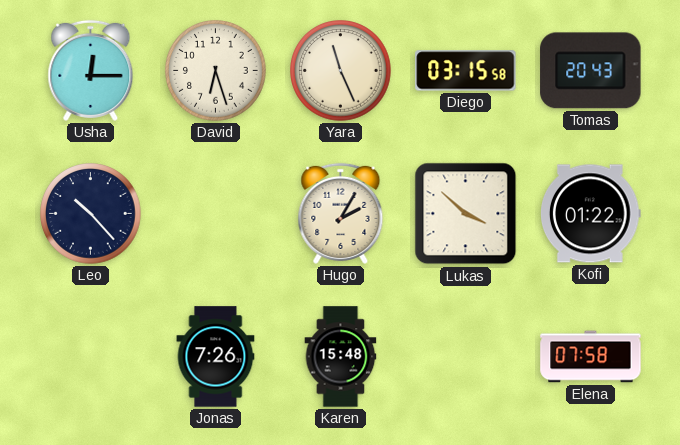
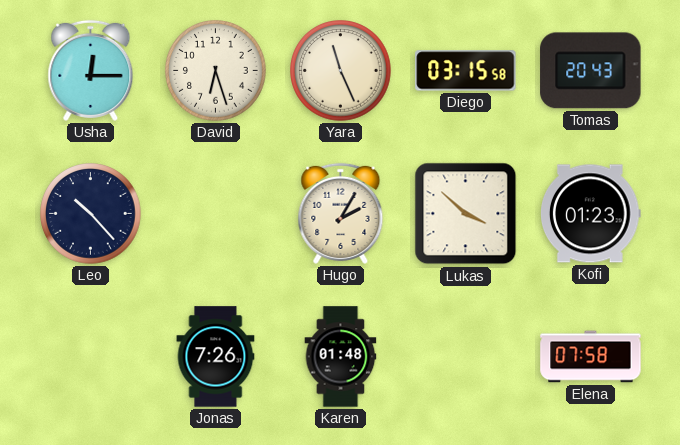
Kofi: 01:22 -> 01:23
Karen: 15:48 -> 01:48
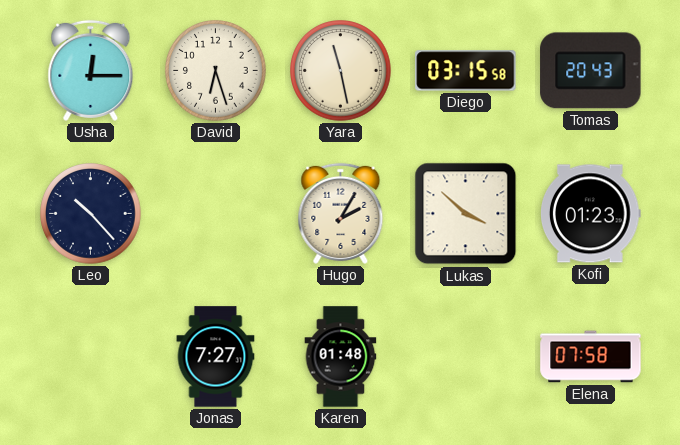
Yara: 11:26 -> 11:28
Jonas: 7:26 -> 7:27
